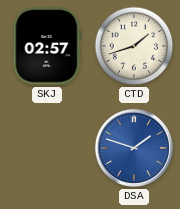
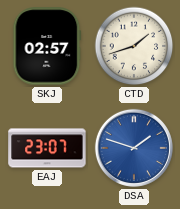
EAJ: none -> 23:07
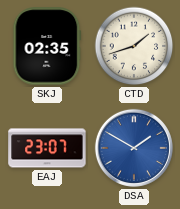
SKJ: 02:57 -> 02:35
DSA: 1:48 -> 1:50
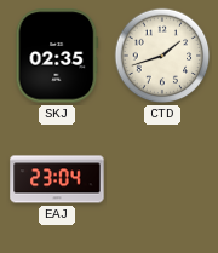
EAJ: 23:07 -> 23:04
DSA: 1:50 -> none
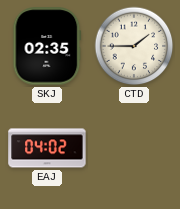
CTD: 1:42 -> 1:45
EAJ: 23:04 -> 04:02
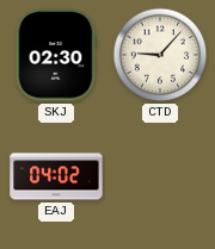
SKJ: 02:35 -> 02:30
CTD: 1:45 -> 9:07
